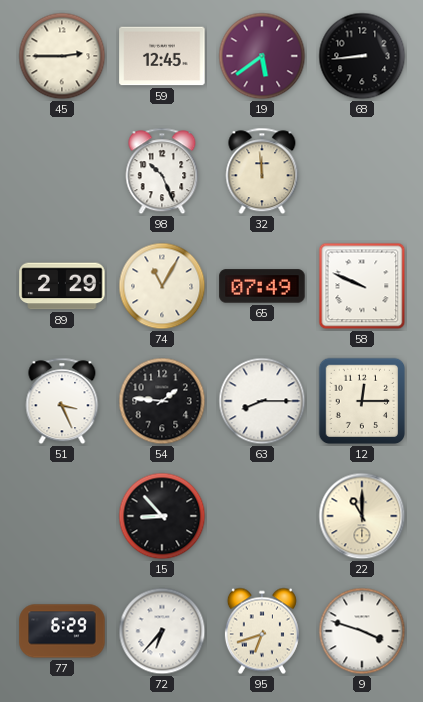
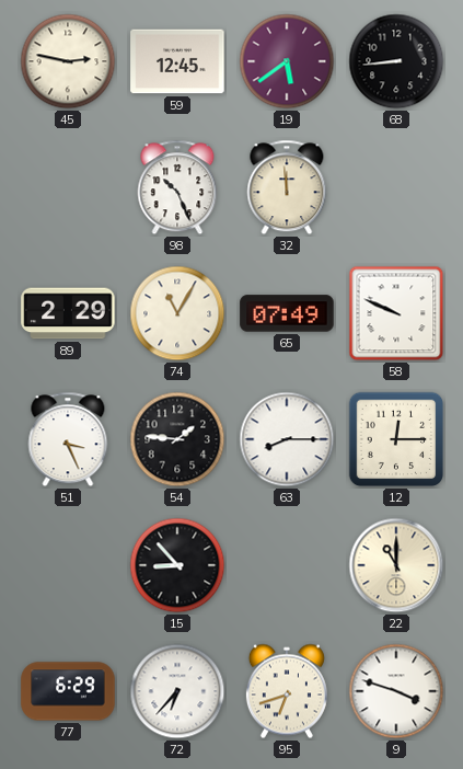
45: 2:45 -> 2:47
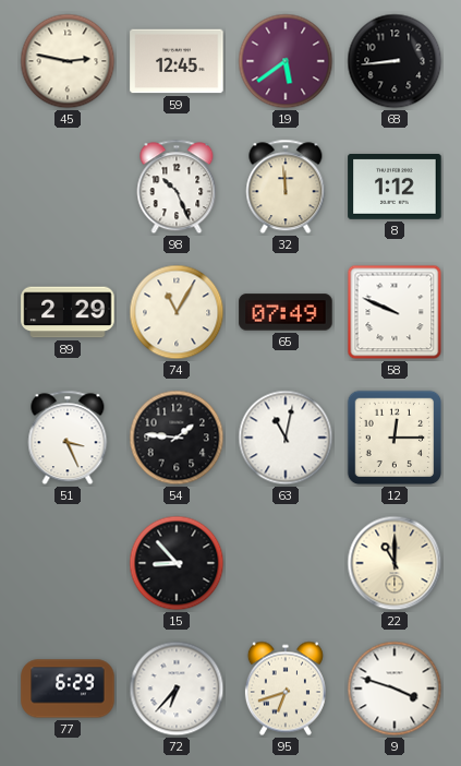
8: none -> 1:12
63: 8:15 -> 11:02
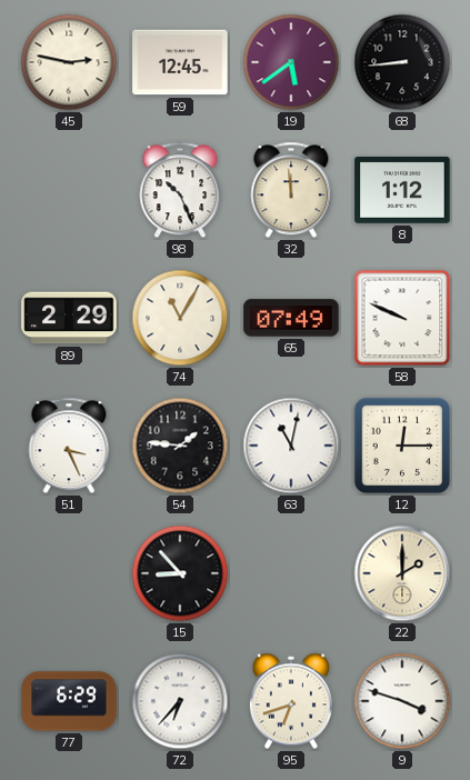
22: 11:00 -> 2:00
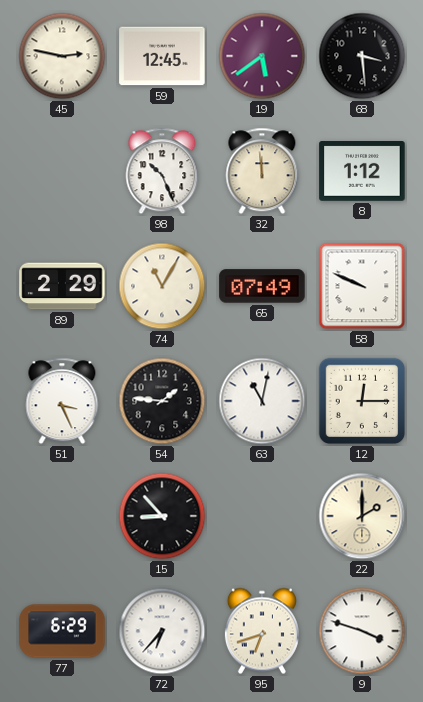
68: 8:44 -> 3:29
